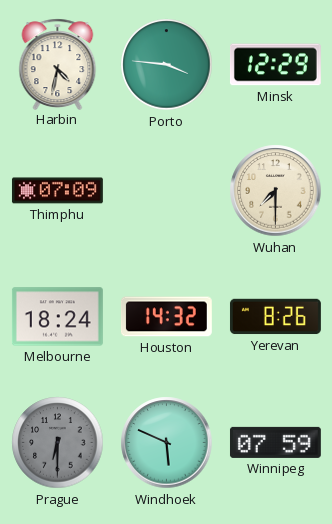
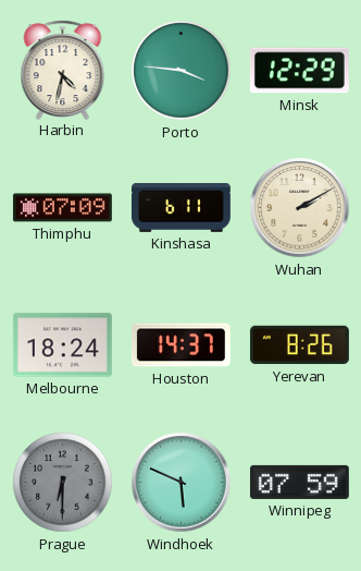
Kinshasa: none -> 6:11
Wuhan: 7:30 -> 2:10
Houston: 14:32 -> 14:37
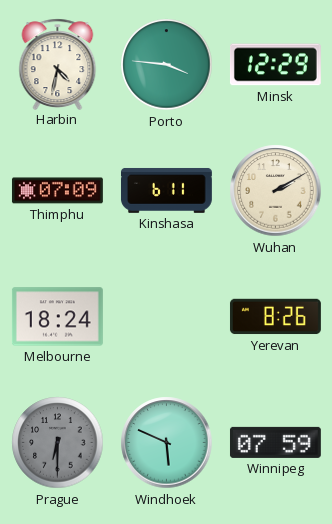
Houston: 14:37 -> none
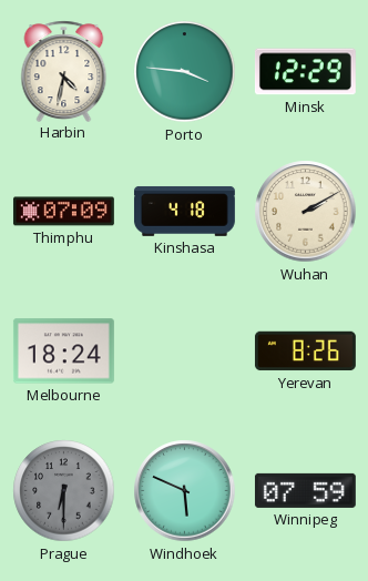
Kinshasa: 6:11 -> 4:18
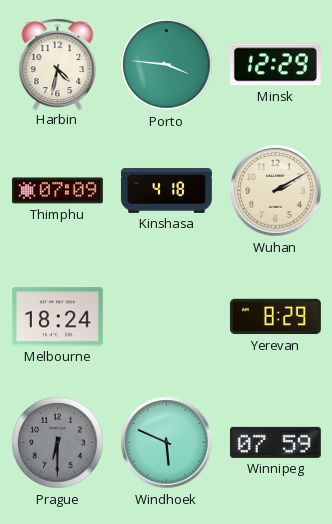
Yerevan: 8:26 -> 8:29
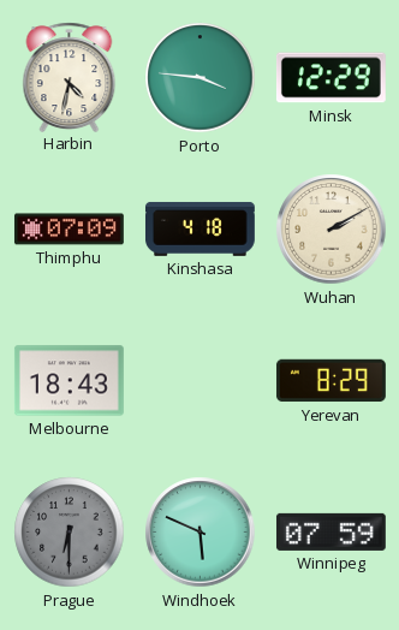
Melbourne: 18:24 -> 18:43
